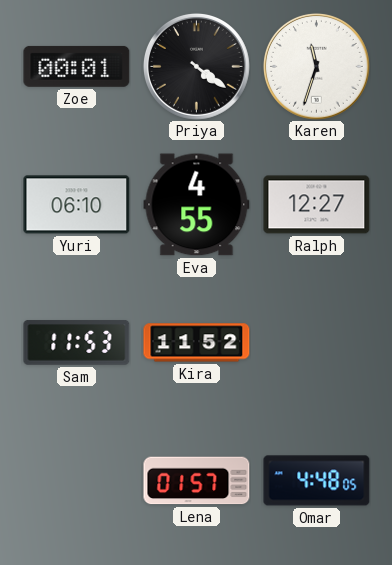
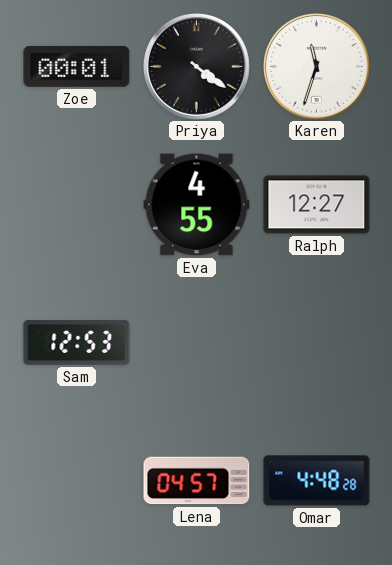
Yuri: 06:10 -> none
Sam: 11:53 -> 12:53
Kira: 11:52 -> none
Lena: 01:57 -> 04:57
Omar: 4:48:05 -> 4:48:28
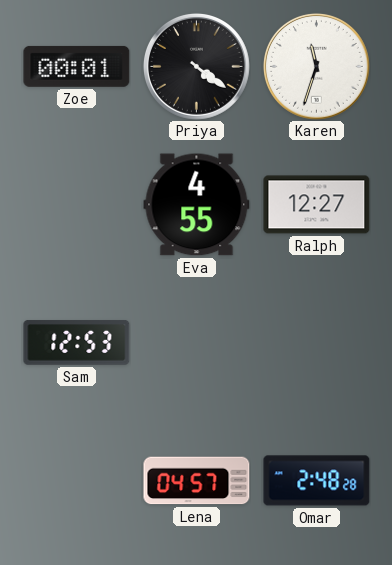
Omar: 4:48 -> 2:48
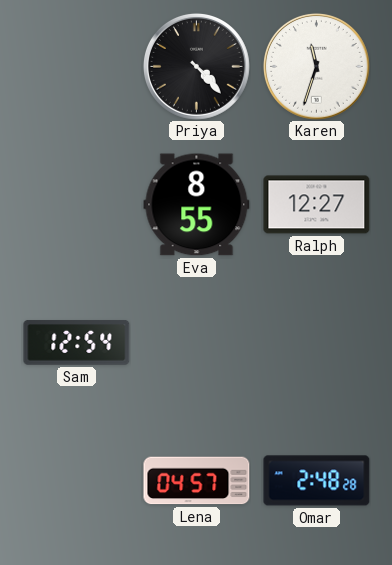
Zoe: 00:01 -> none
Priya: 4:21 -> 4:23
Eva: 4:55 -> 8:55
Sam: 12:53 -> 12:54
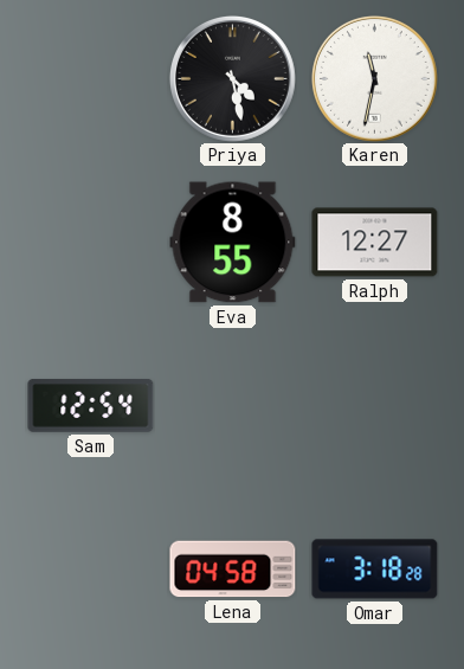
Priya: 4:23 -> 4:28
Karen: 11:33 -> 11:32
Lena: 04:57 -> 04:58
Omar: 2:48 -> 3:18
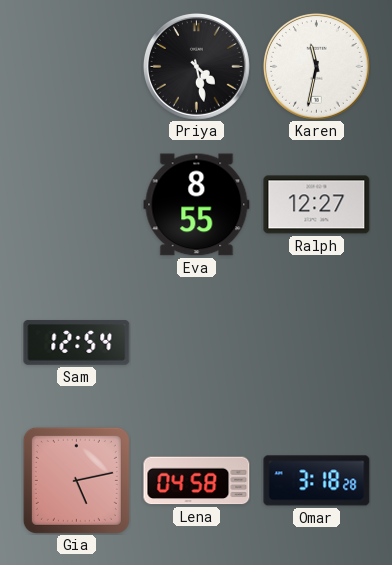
Gia: none -> 5:13
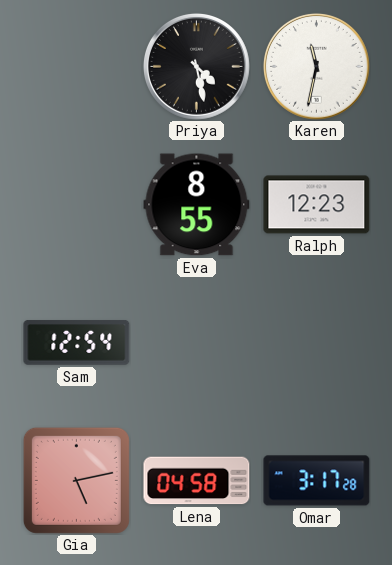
Ralph: 12:27 -> 12:23
Omar: 3:18 -> 3:17
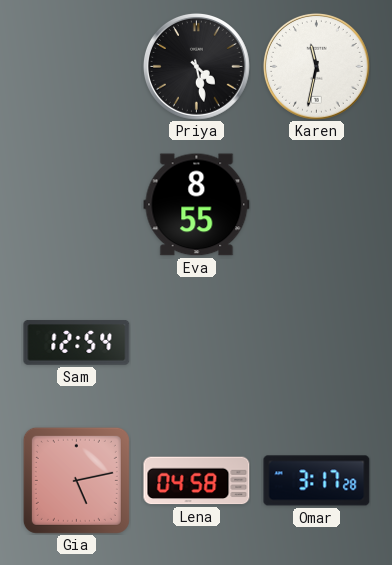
Ralph: 12:23 -> none
